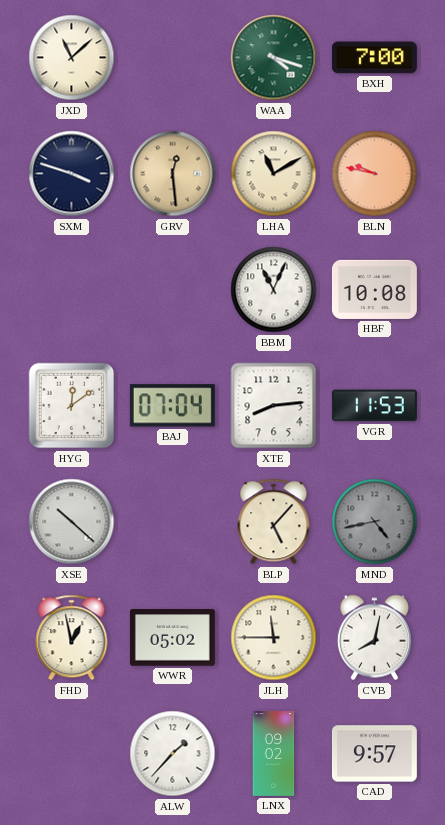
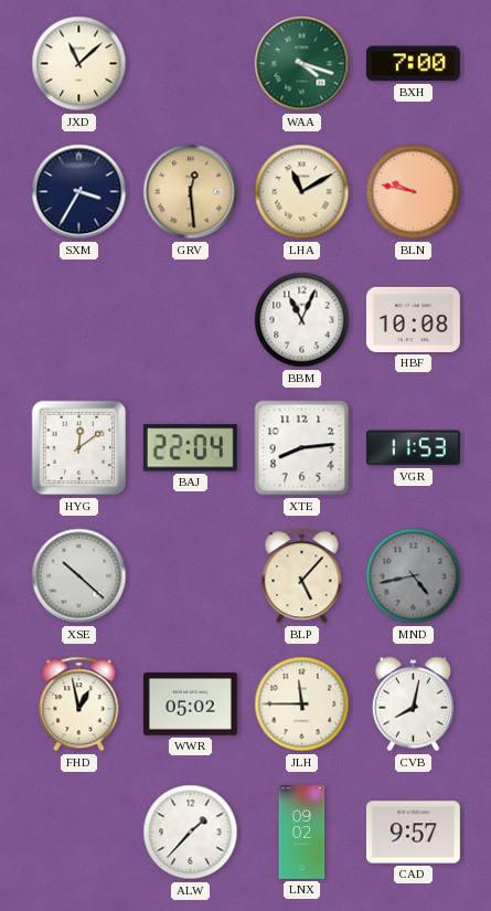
SXM: 3:48 -> 3:35
BAJ: 07:04 -> 22:04
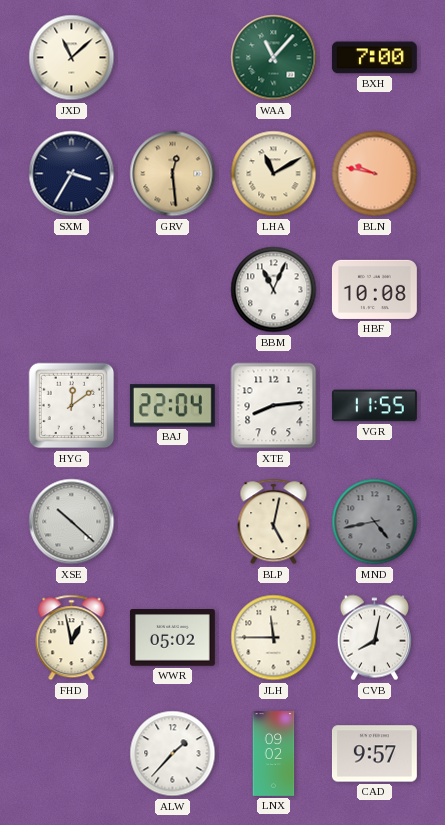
WAA: 4:18 -> 11:07
VGR: 11:53 -> 11:55
BLP: 5:07 -> 5:02
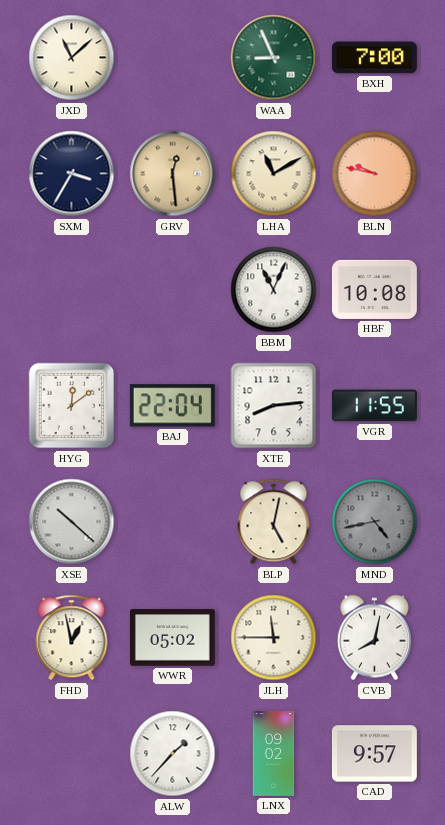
WAA: 11:07 -> 8:56
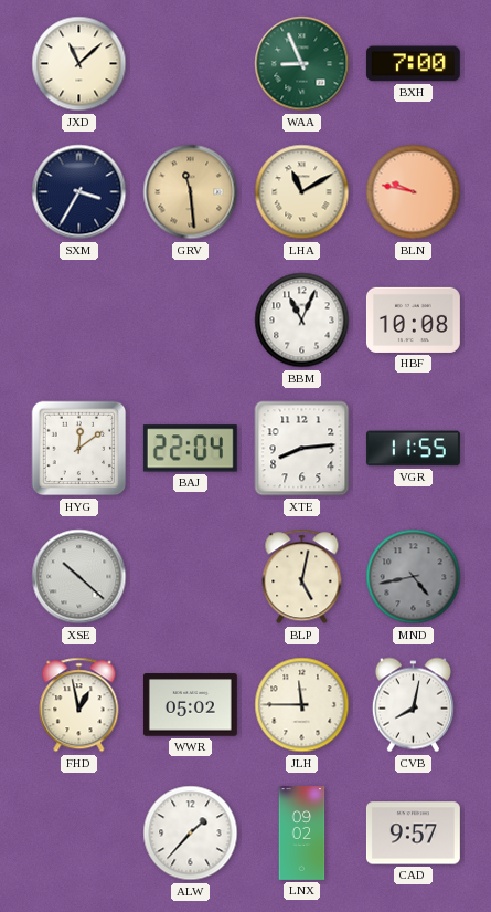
GRV: 12:29 -> 11:29
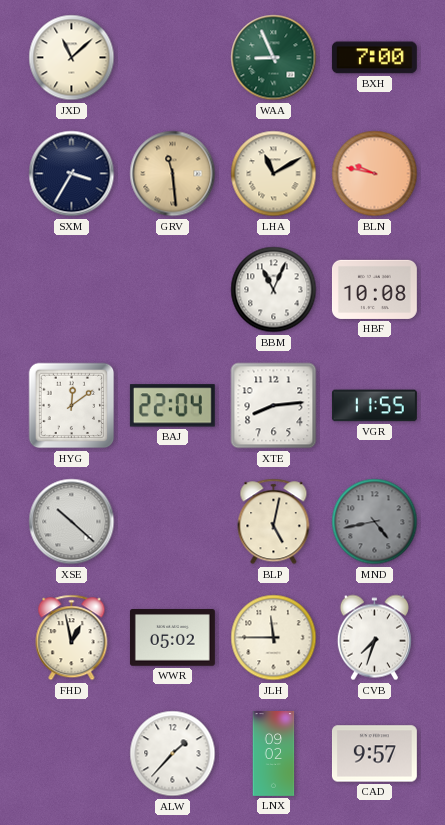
CVB: 8:02 -> 7:33
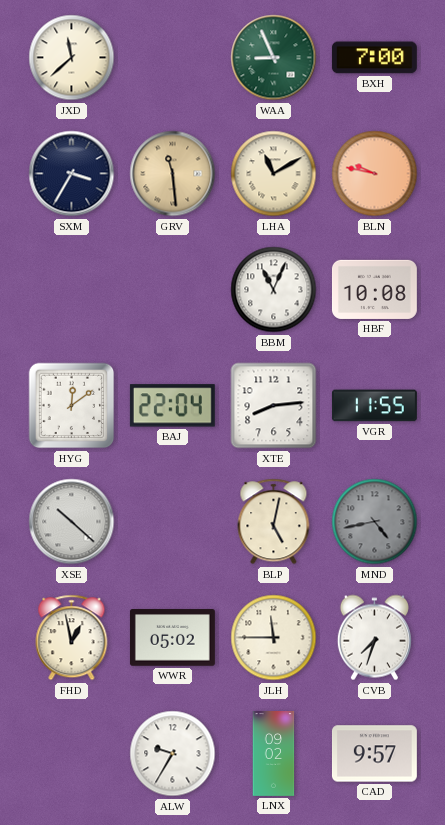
JXD: 11:08 -> 11:38
ALW: 1:37 -> 9:35
